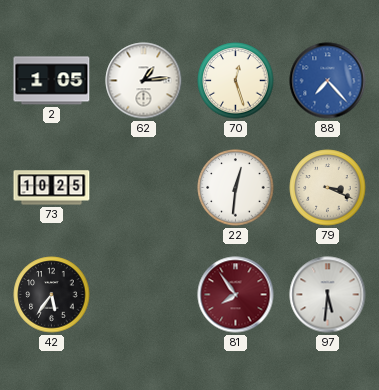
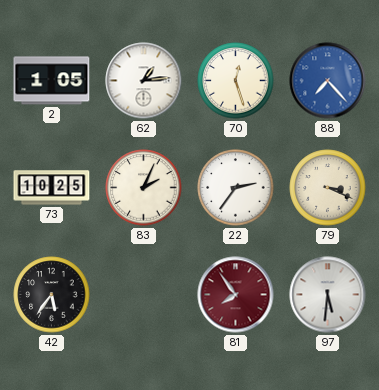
83: none -> 2:04
22: 12:31 -> 2:36
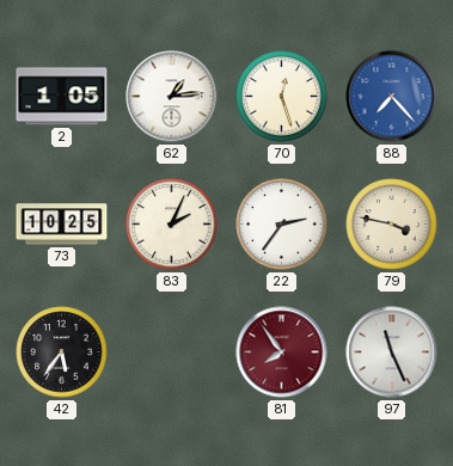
79: 3:19 -> 3:47
97: 5:31 -> 11:26
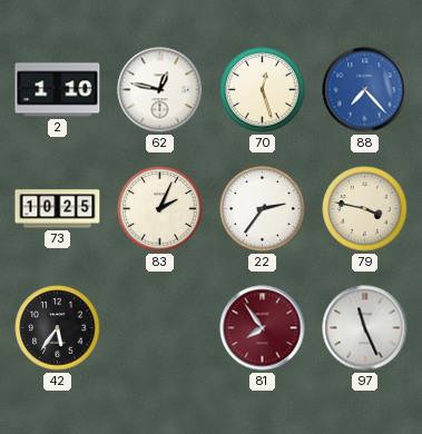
2: 1:05 -> 1:10
62: 1:14 -> 12:47
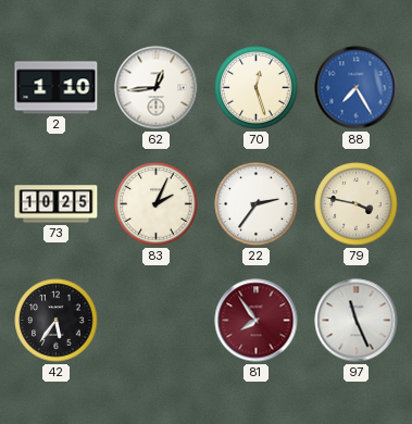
62: 12:47 -> 12:44
88: 7:23 -> 7:25
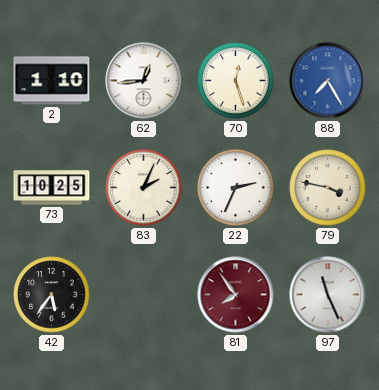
22: 2:36 -> 2:34
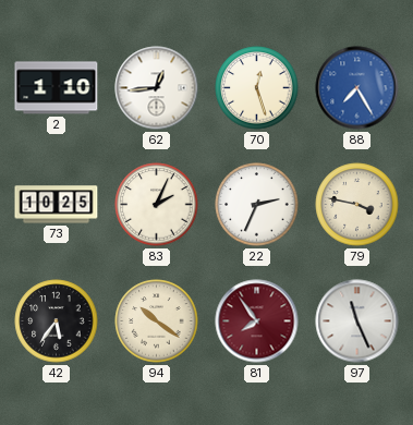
94: none -> 10:21
